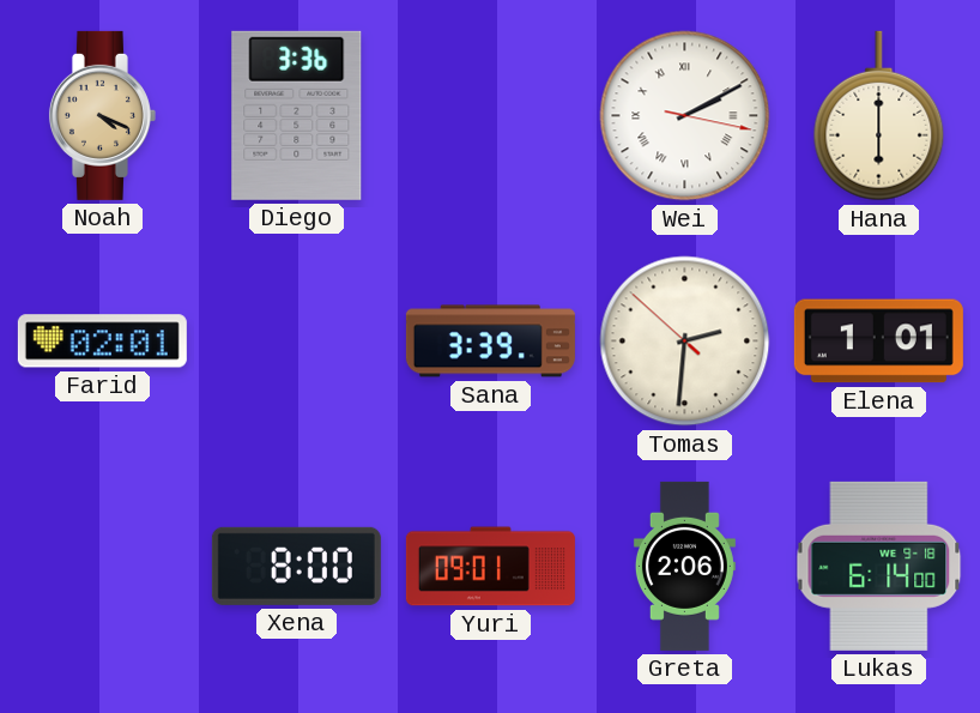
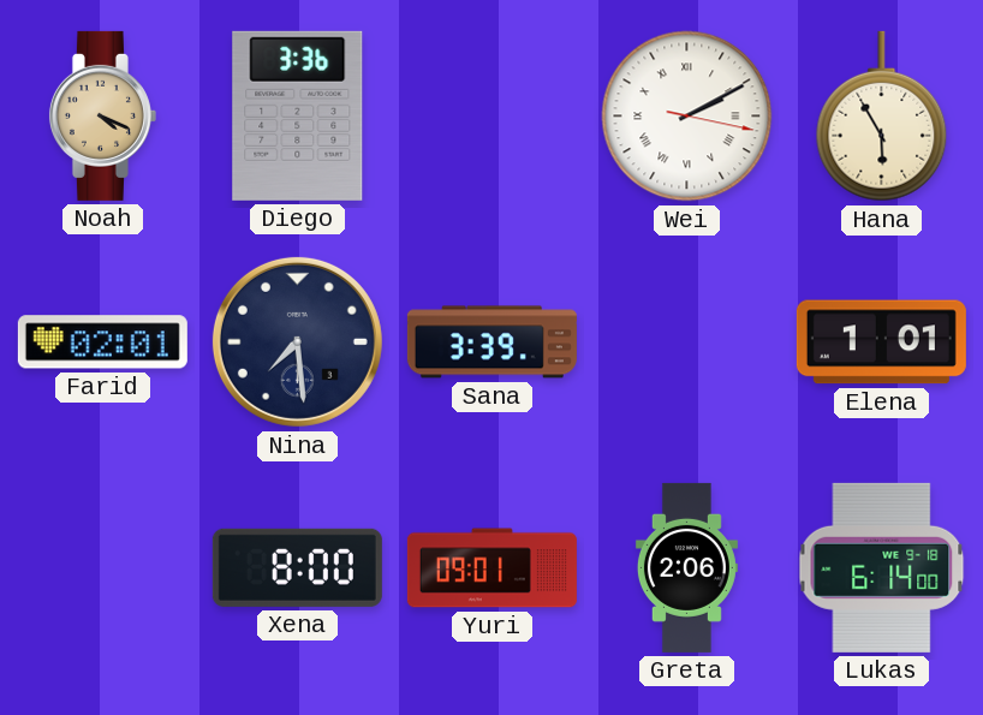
Hana: 6:00 -> 5:55
Nina: none -> 7:29
Tomas: 2:30 -> none
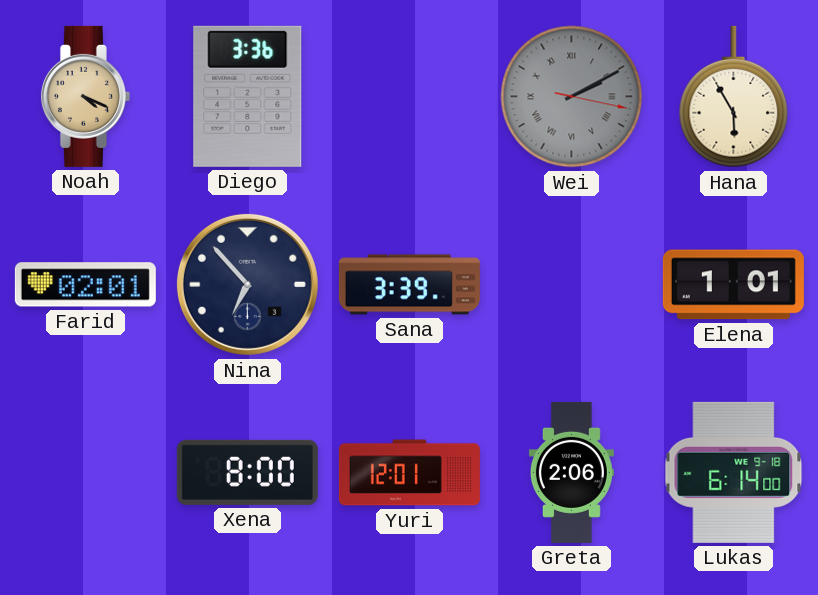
Wei dial: white -> grey
Nina: 7:29 -> 6:53
Yuri: 09:01 -> 12:01
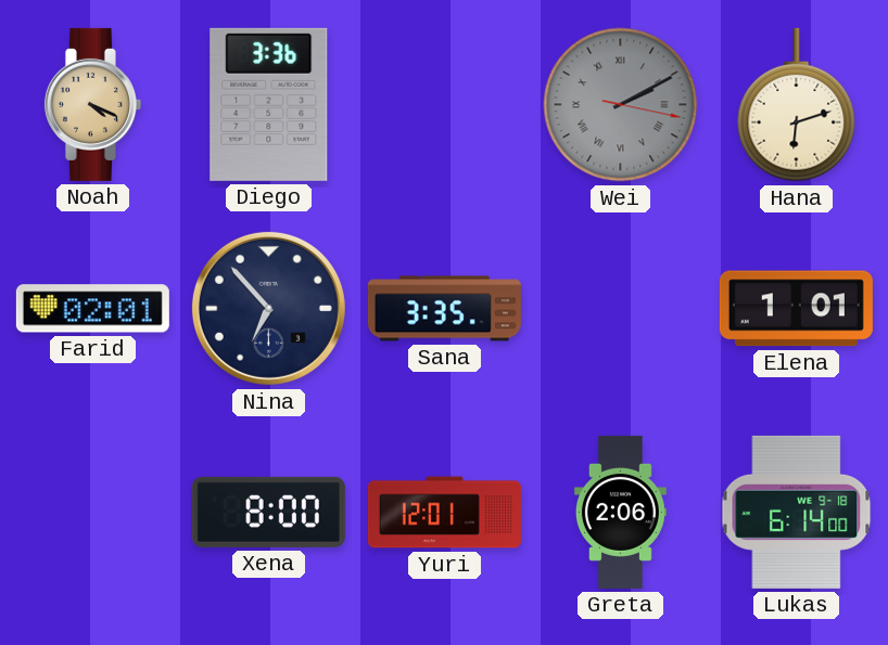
Hana: 5:55 -> 6:12
Sana: 3:39 -> 3:35
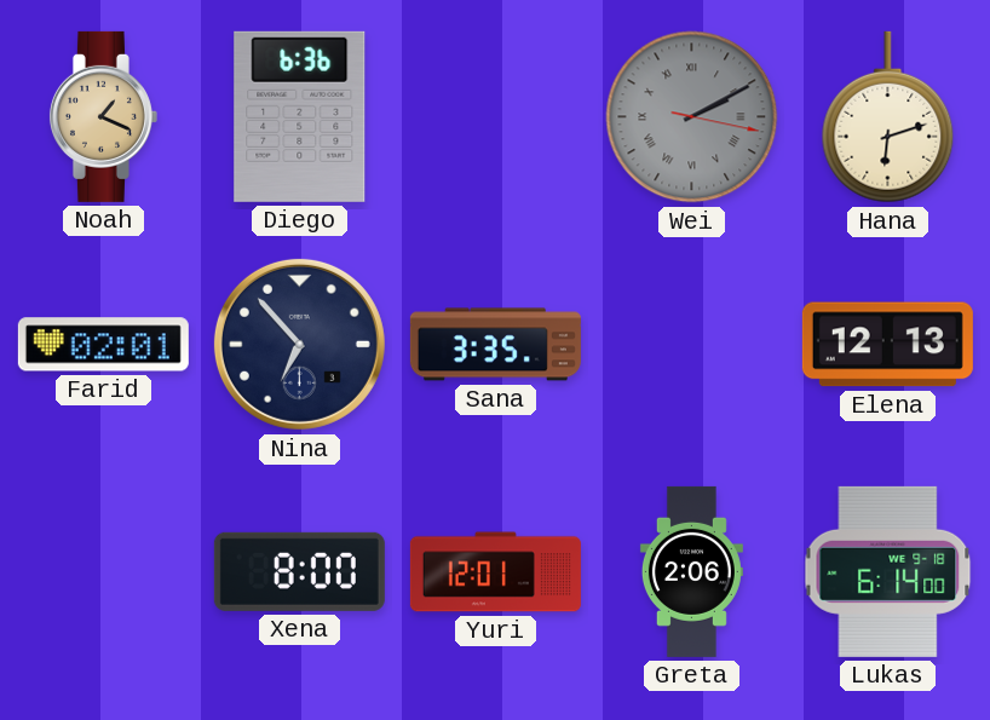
Noah: 4:19 -> 1:19
Diego: 3:36 -> 6:36
Elena: 1:01 -> 12:13
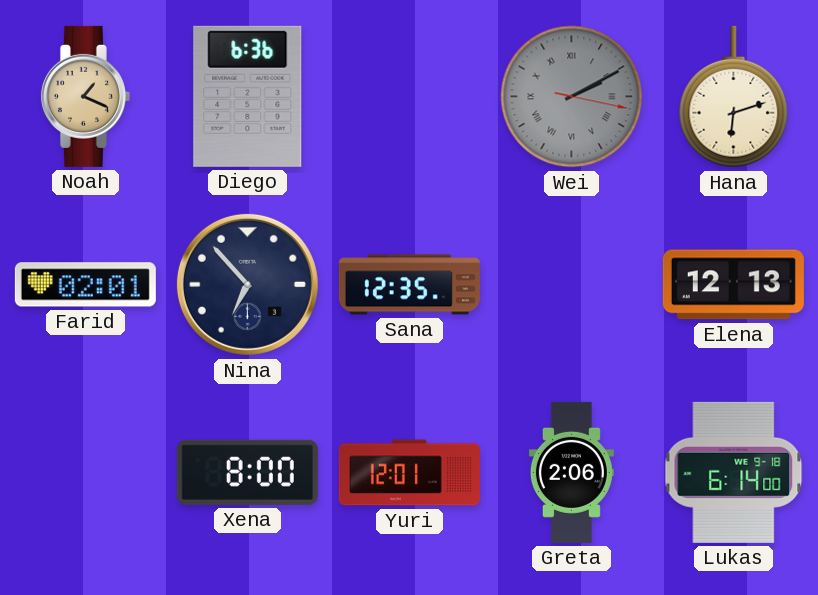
Sana: 3:35 -> 12:35
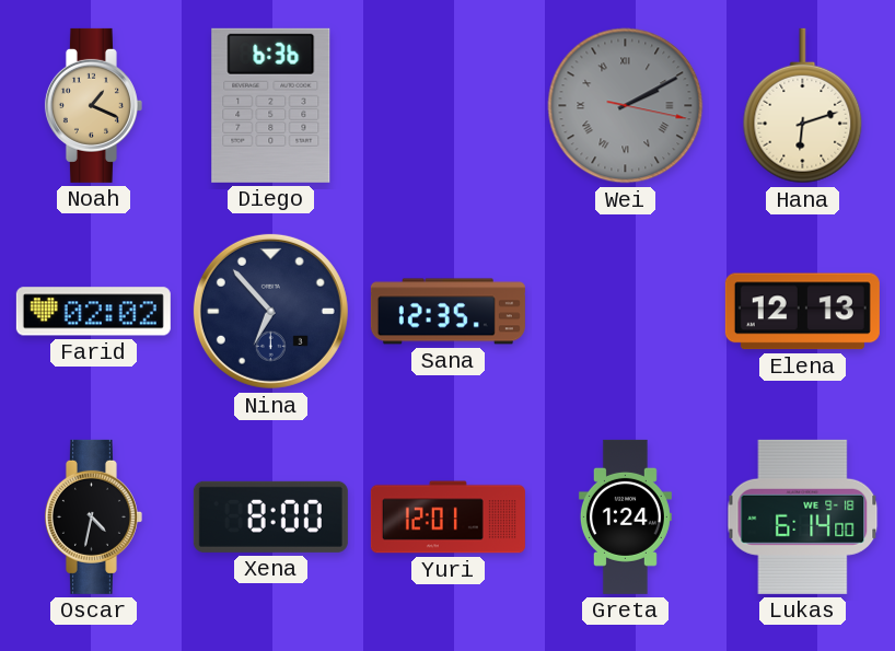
Farid: 02:01 -> 02:02
Oscar: none -> 4:32
Greta: 2:06 -> 1:24
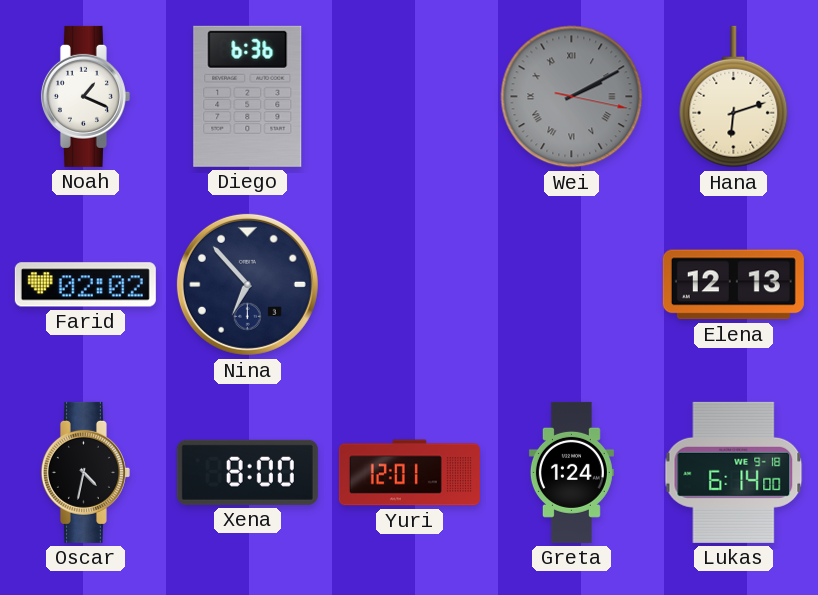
Noah dial: champagne -> white
Sana: 12:35 -> none
